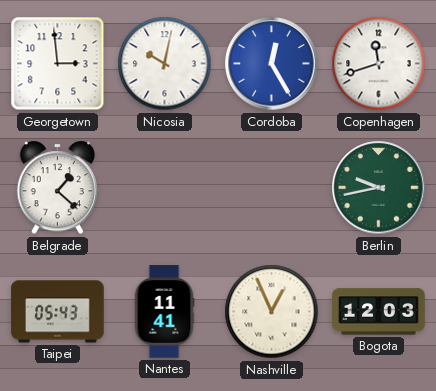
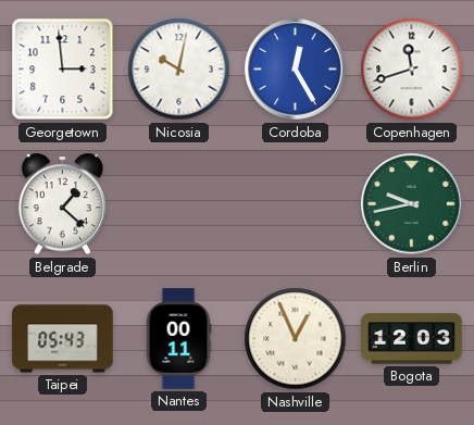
Nantes: 11:41 -> 00:11
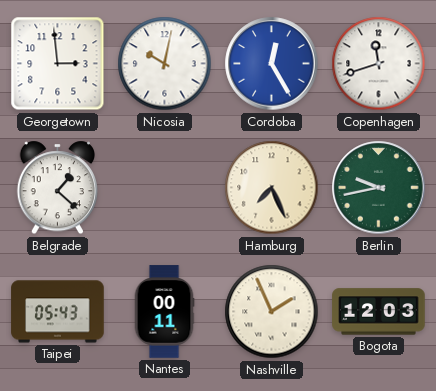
Hamburg: none -> 7:26
Nashville: 12:56 -> 1:56
